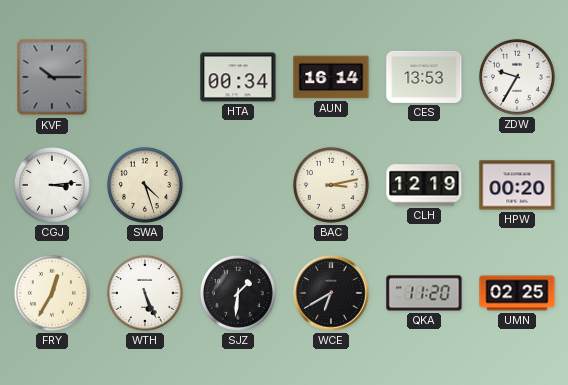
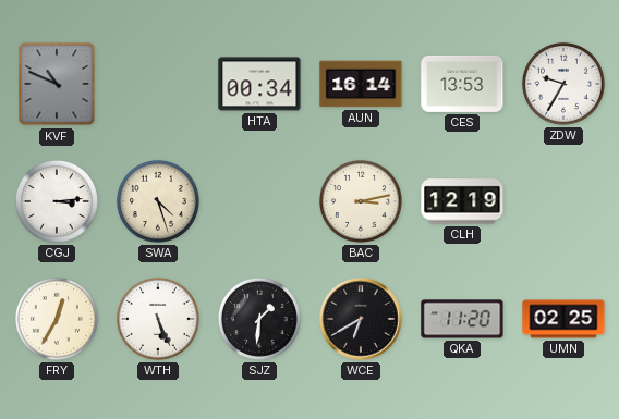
KVF: 10:15 -> 10:49
HPW: 00:20 -> none
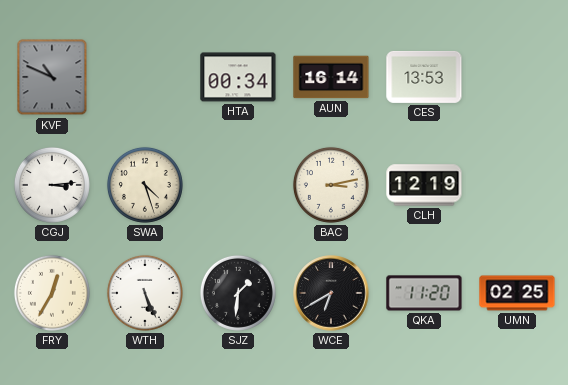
ZDW: 9:35 -> none
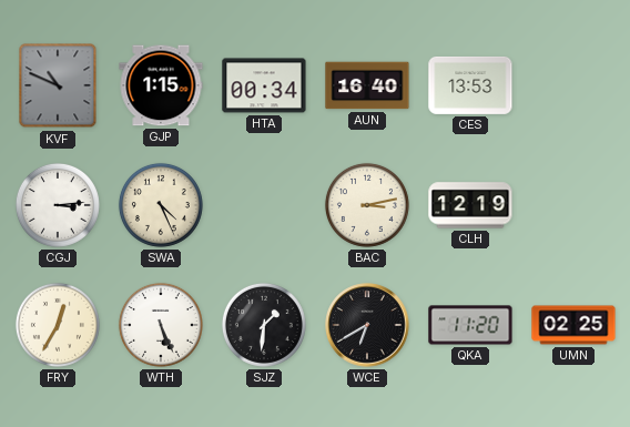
GJP: none -> 1:15
AUN: 16:14 -> 16:40
SWA: 4:27 -> 4:26
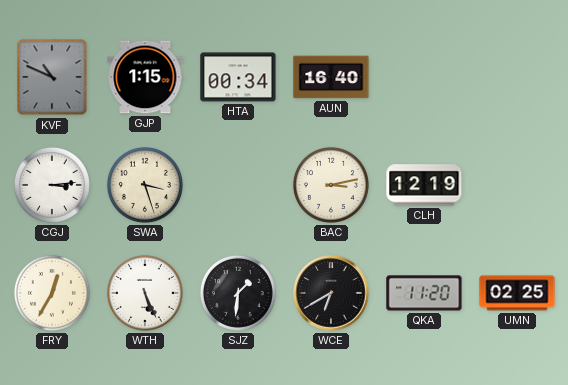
CES: 13:53 -> none
SWA: 4:26 -> 3:27
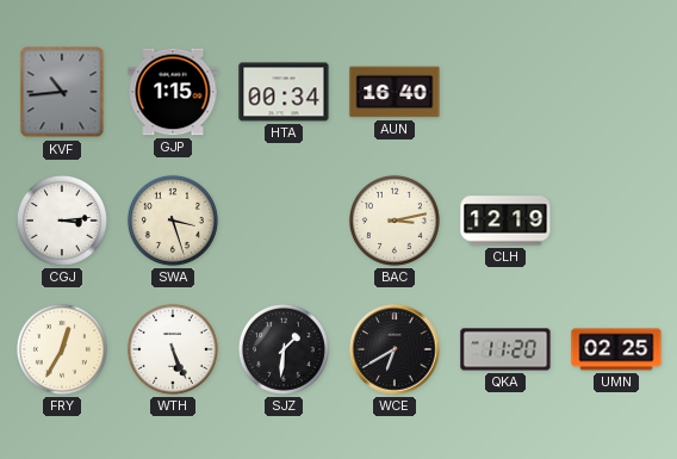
KVF: 10:49 -> 10:44
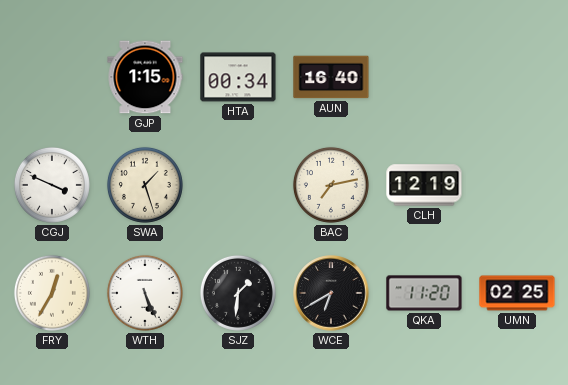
KVF: 10:44 -> none
CGJ: 3:14 -> 3:49
SWA: 3:27 -> 1:27
BAC: 3:13 -> 7:13
